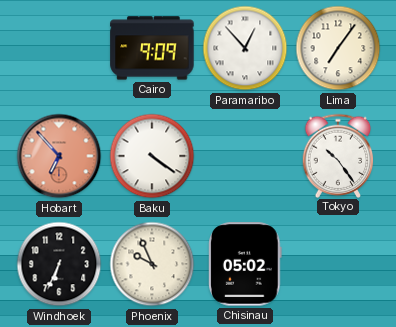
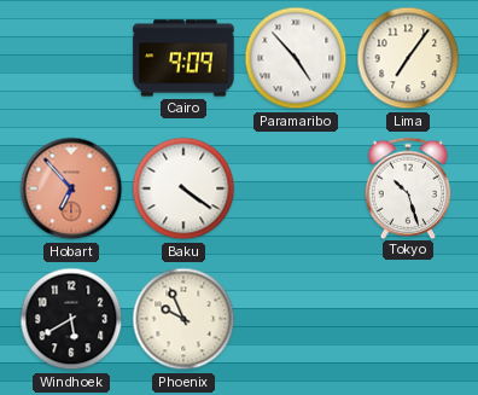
Paramaribo: 12:53 -> 4:53
Tokyo: 10:24 -> 10:27
Windhoek: 6:34 -> 5:40
Chisinau: 05:02 -> none
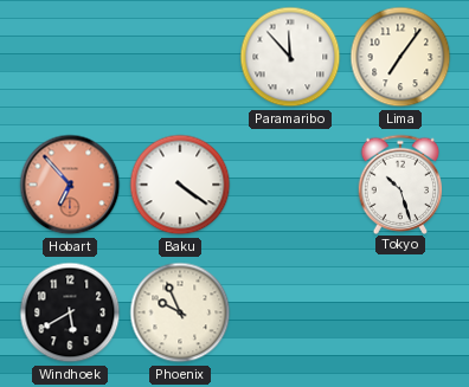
Cairo: 9:09 -> none
Paramaribo: 4:53 -> 11:53
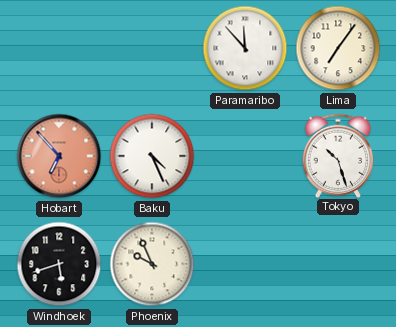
Baku: 4:21 -> 4:26
Windhoek: 5:40 -> 5:42
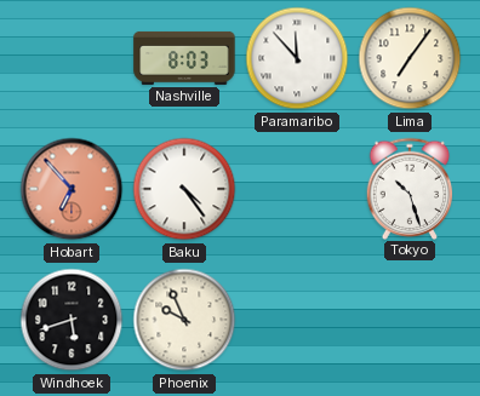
Nashville: none -> 8:03
Baku: 4:26 -> 4:24
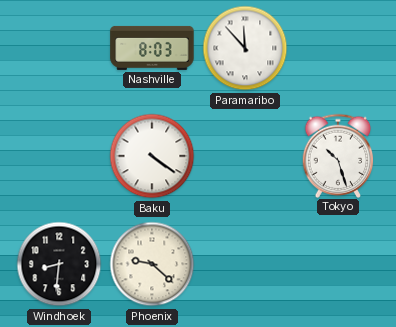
Lima: 7:06 -> none
Hobart: 6:53 -> none
Baku: 4:24 -> 4:21
Windhoek: 5:42 -> 8:31
Phoenix: 9:56 -> 9:22
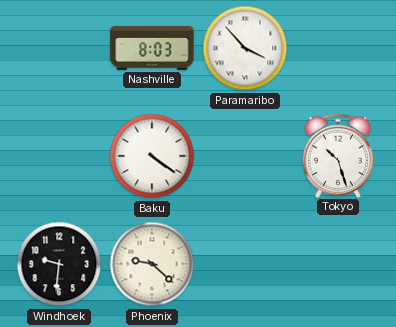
Paramaribo: 11:53 -> 3:53
Windhoek: 8:31 -> 9:31
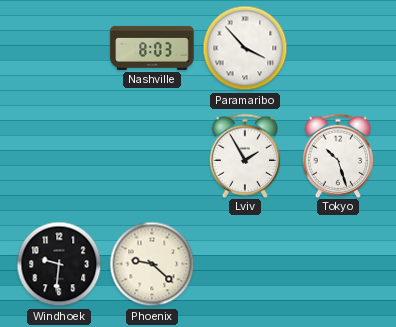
Baku: 4:21 -> none
Lviv: none -> 1:55
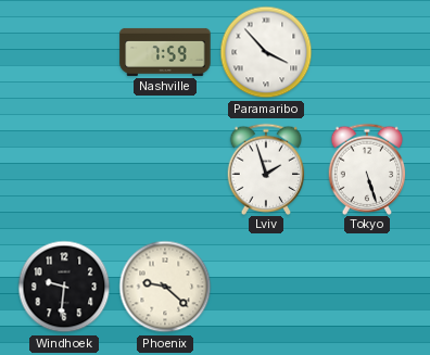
Nashville: 8:03 -> 7:59
Lviv: 1:55 -> 1:57
Tokyo: 10:27 -> 5:27
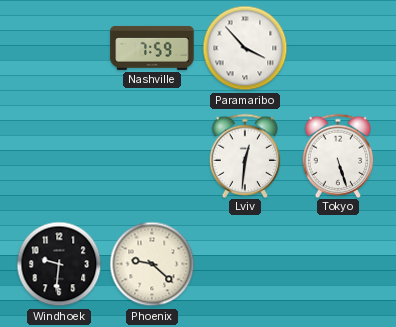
Lviv: 1:57 -> 12:31
